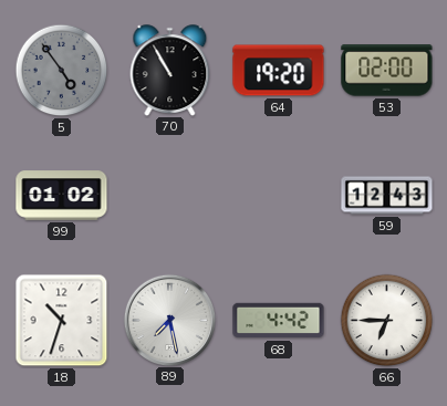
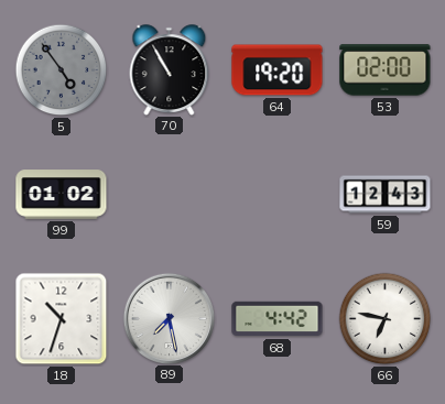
66: 6:45 -> 6:47
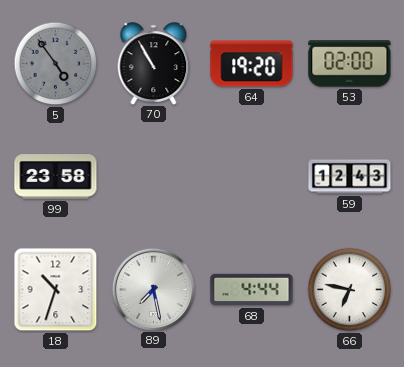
99: 01:02 -> 23:58
68: 4:42 -> 4:44
